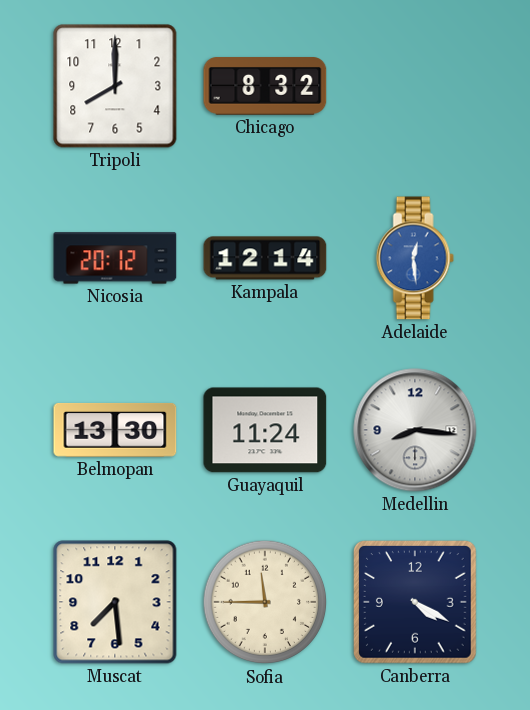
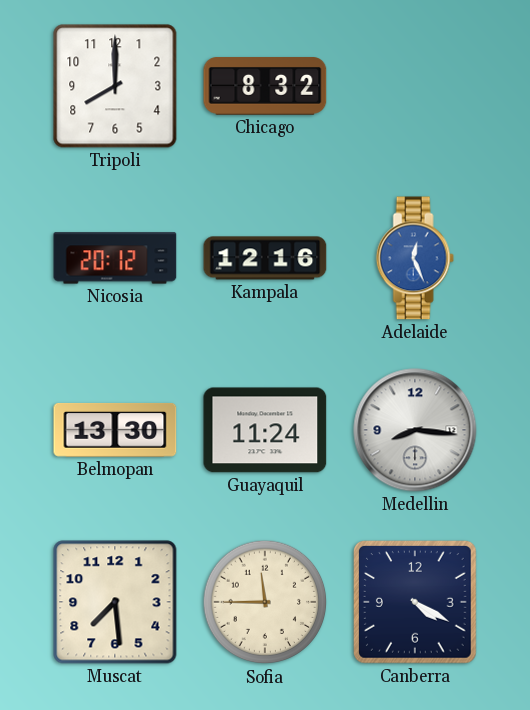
Kampala: 12:14 -> 12:16
Adelaide: 12:29 -> 12:26
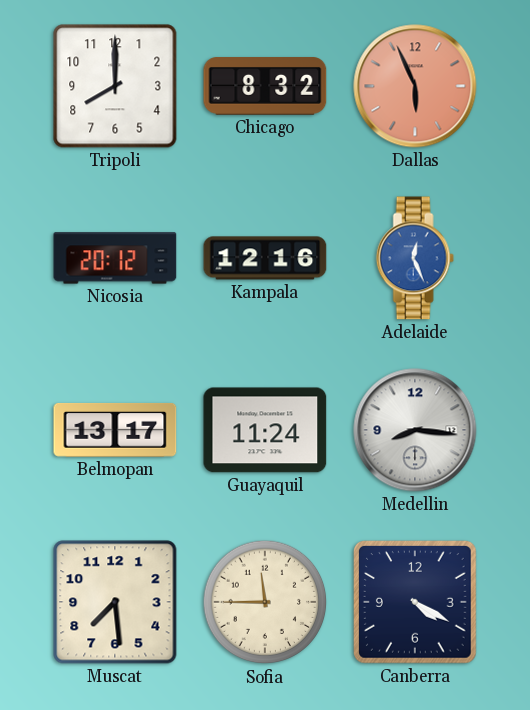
Dallas: none -> 5:56
Belmopan: 13:30 -> 13:17
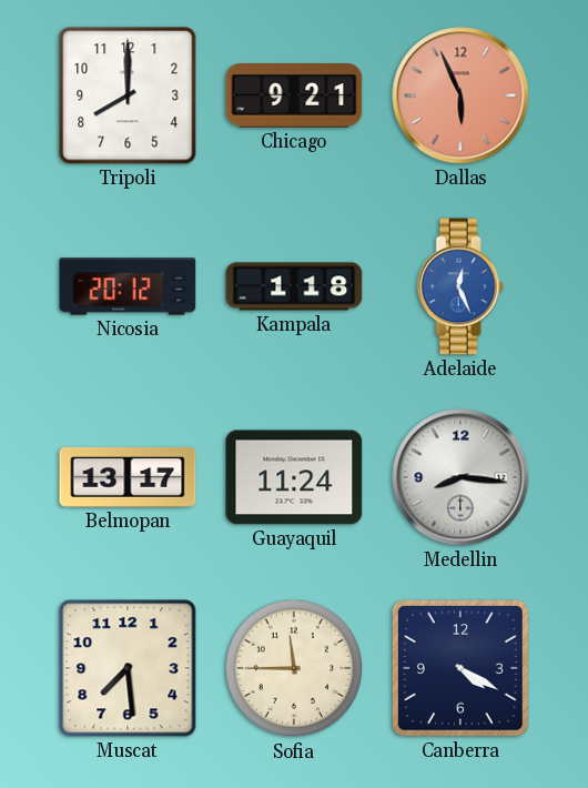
Chicago: 8:32 -> 9:21
Kampala: 12:16 -> 1:18
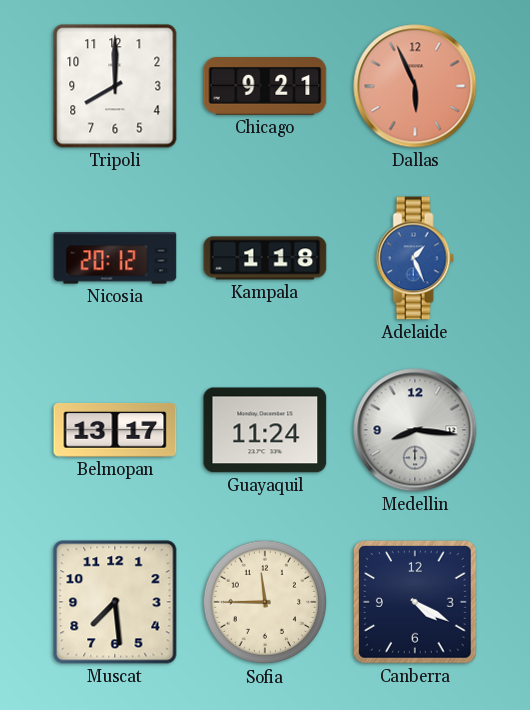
Adelaide: 12:26 -> 1:26
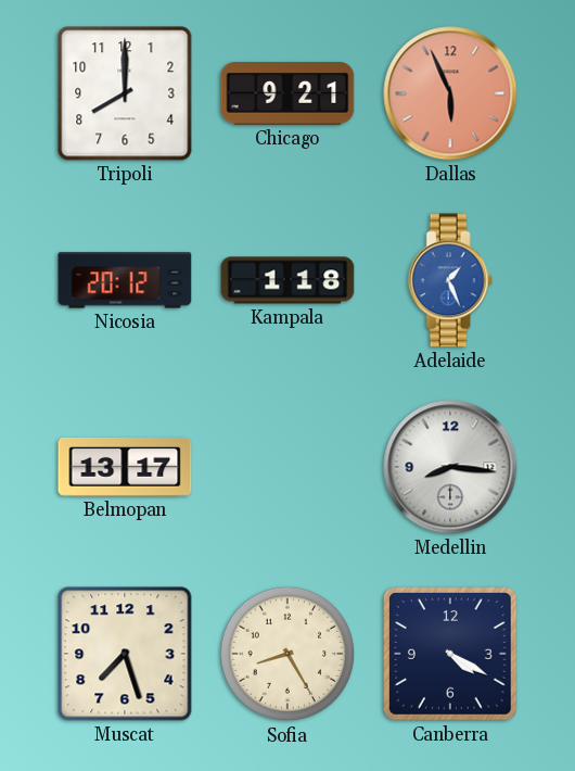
Guayaquil: 11:24 -> none
Muscat: 7:29 -> 7:27
Sofia: 11:45 -> 8:25
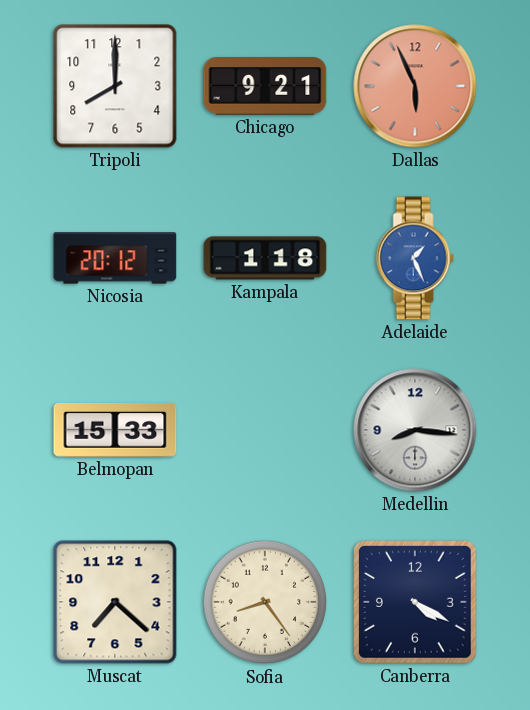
Belmopan: 13:17 -> 15:33
Muscat: 7:27 -> 7:22
Sofia: 8:25 -> 8:24
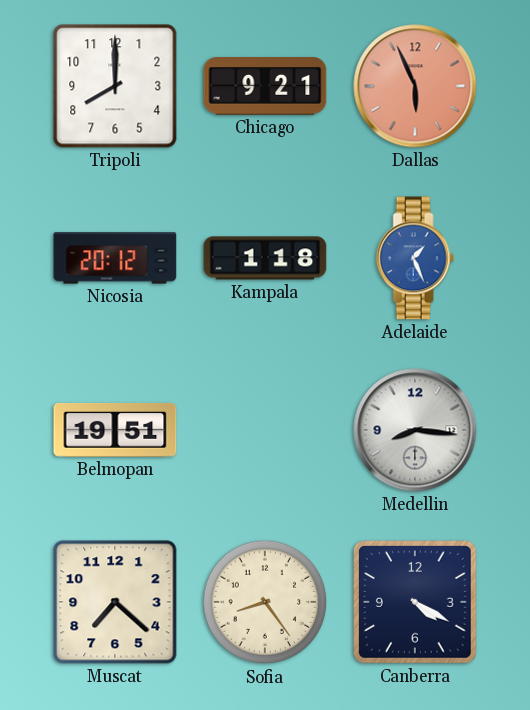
Belmopan: 15:33 -> 19:51
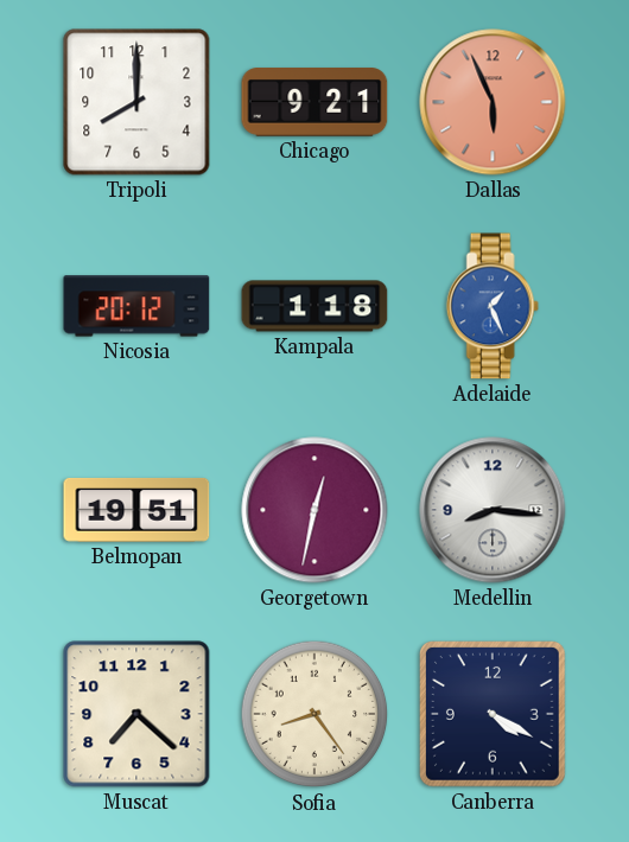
Georgetown: none -> 12:32
